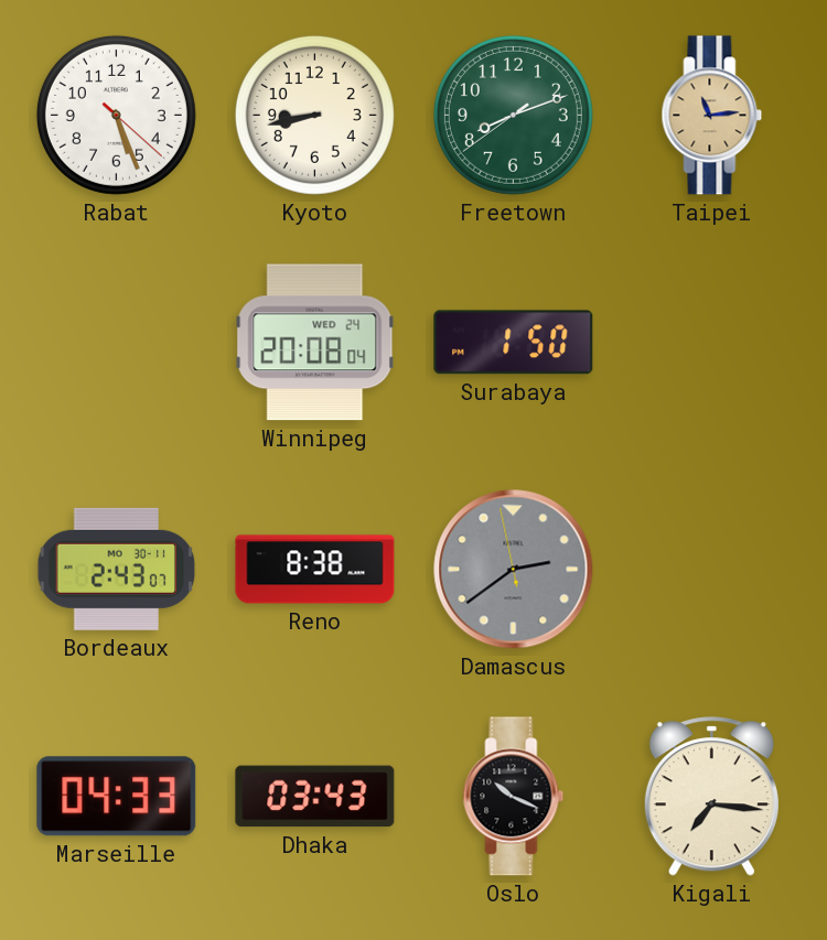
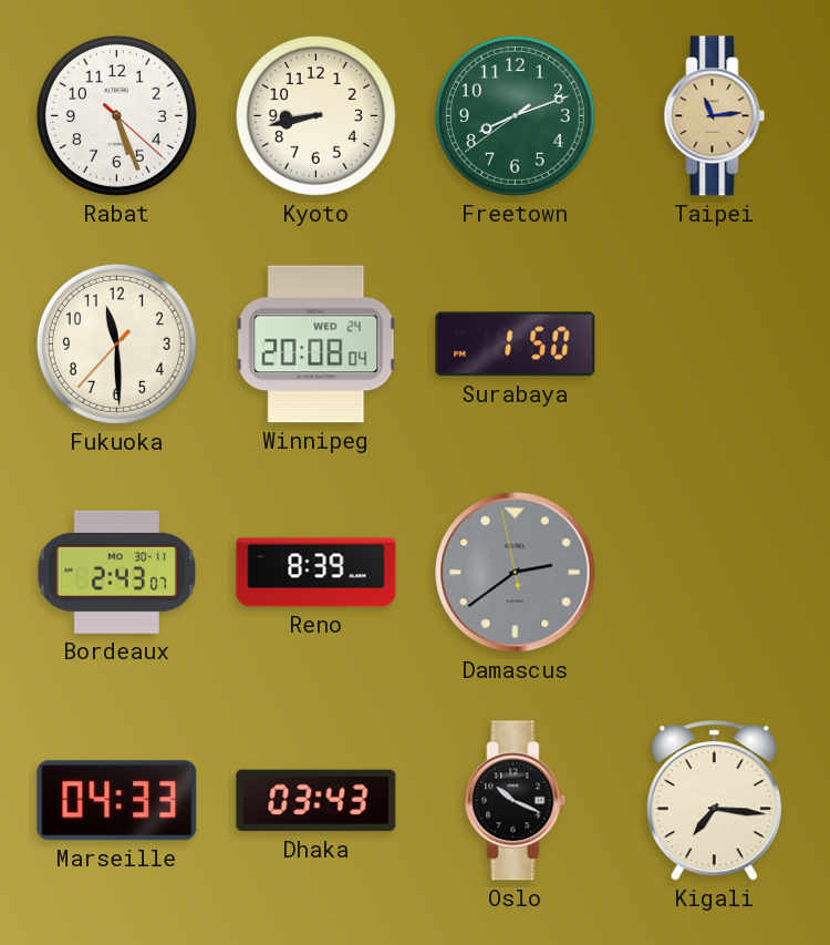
Fukuoka: none -> 11:29
Reno: 8:38 -> 8:39
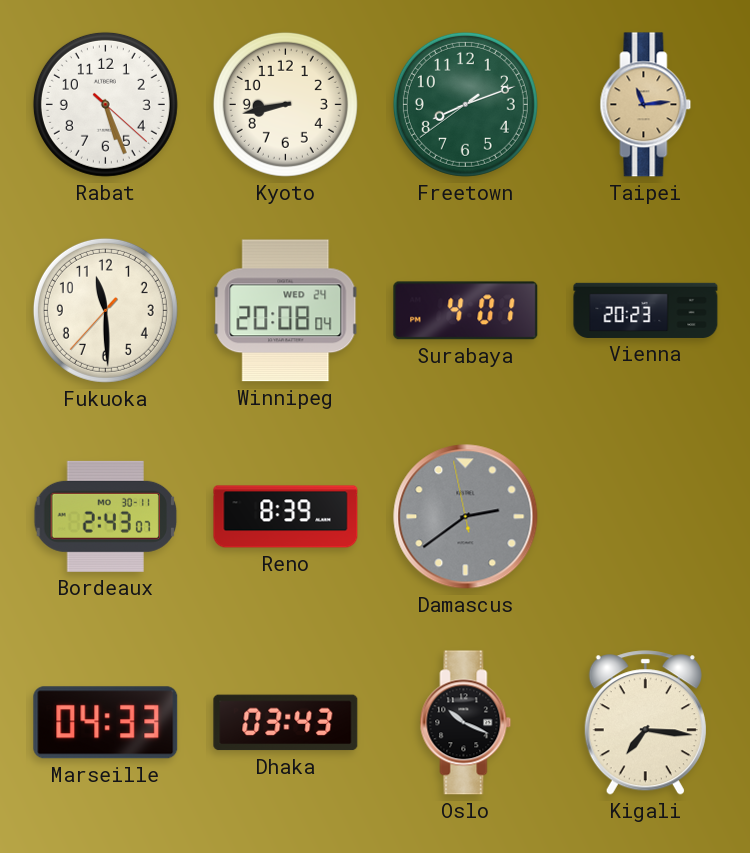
Surabaya: 1:50 -> 4:01
Vienna: none -> 20:23
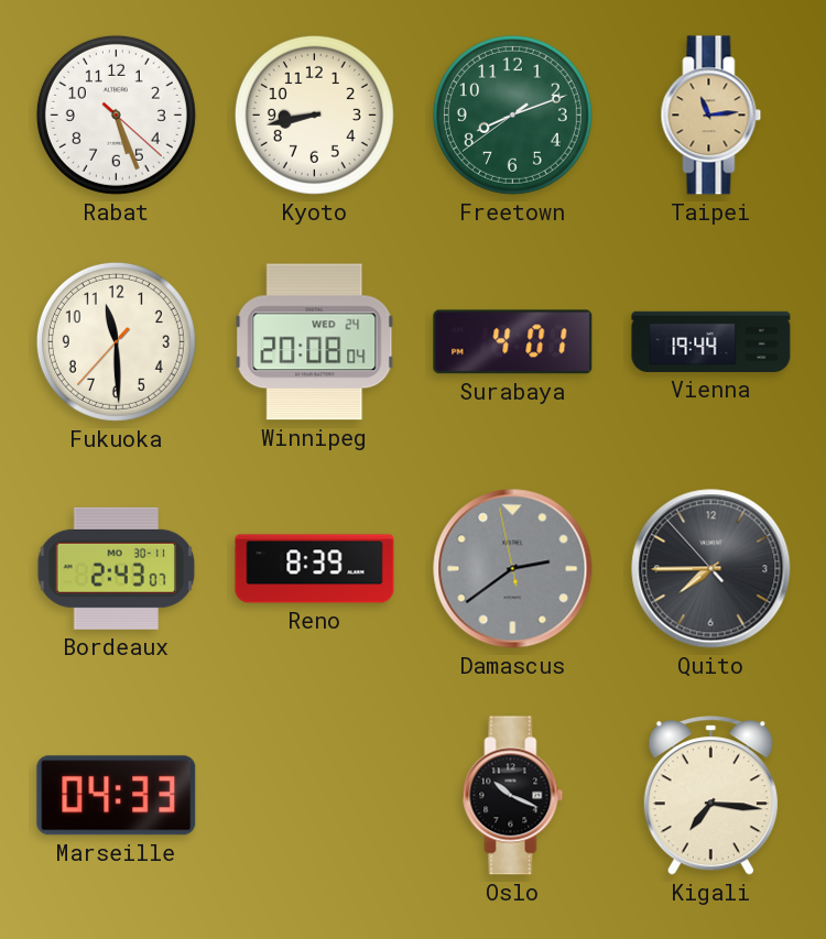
Vienna: 20:23 -> 19:44
Quito: none -> 7:44
Dhaka: 03:43 -> none
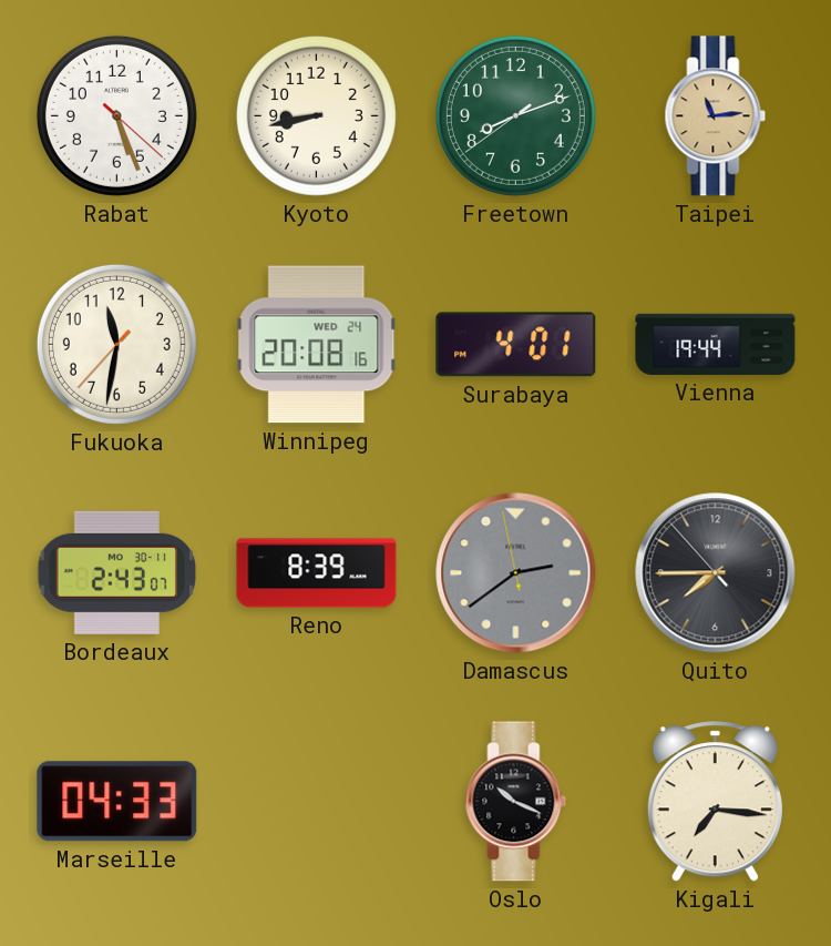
Fukuoka: 11:29 -> 11:31
Winnipeg: 20:08:04 -> 20:08:16
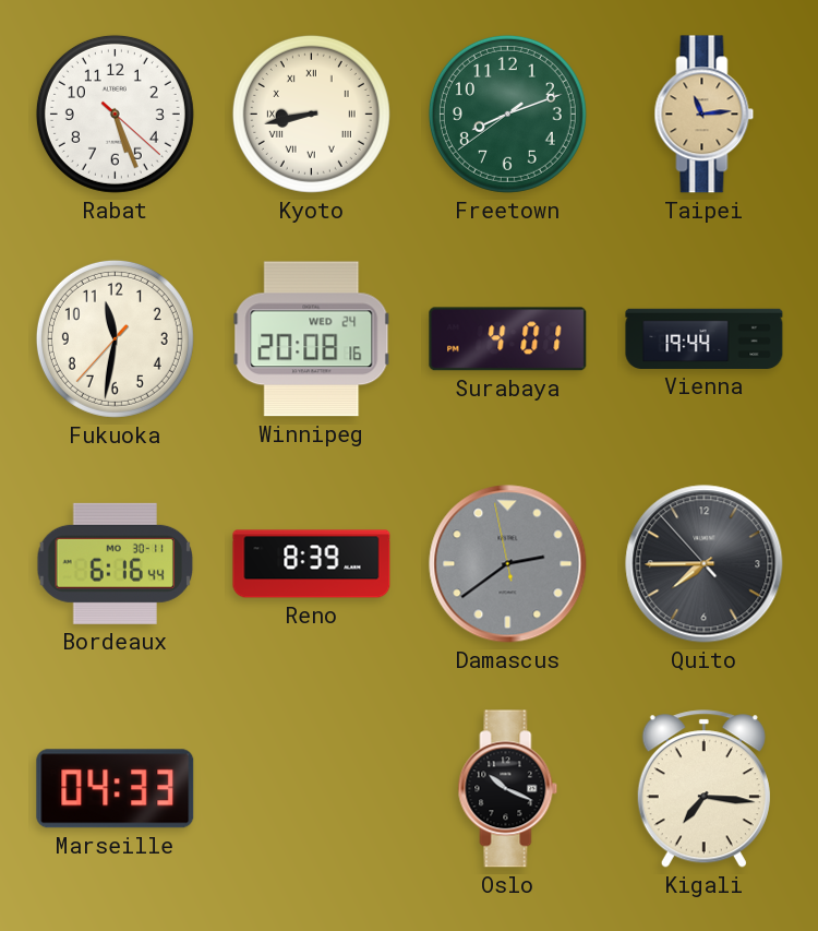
Kyoto numerals: Arabic -> Roman
Bordeaux: 2:43 -> 6:16
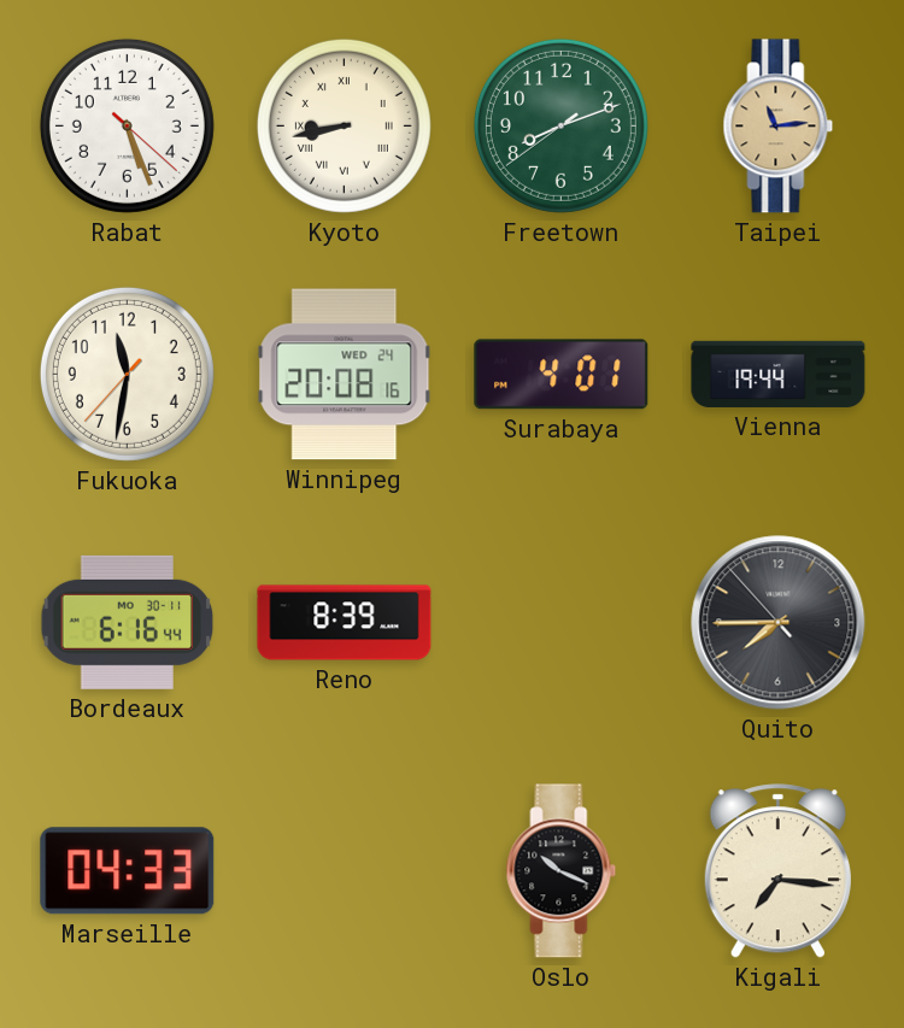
Damascus: 2:38 -> none
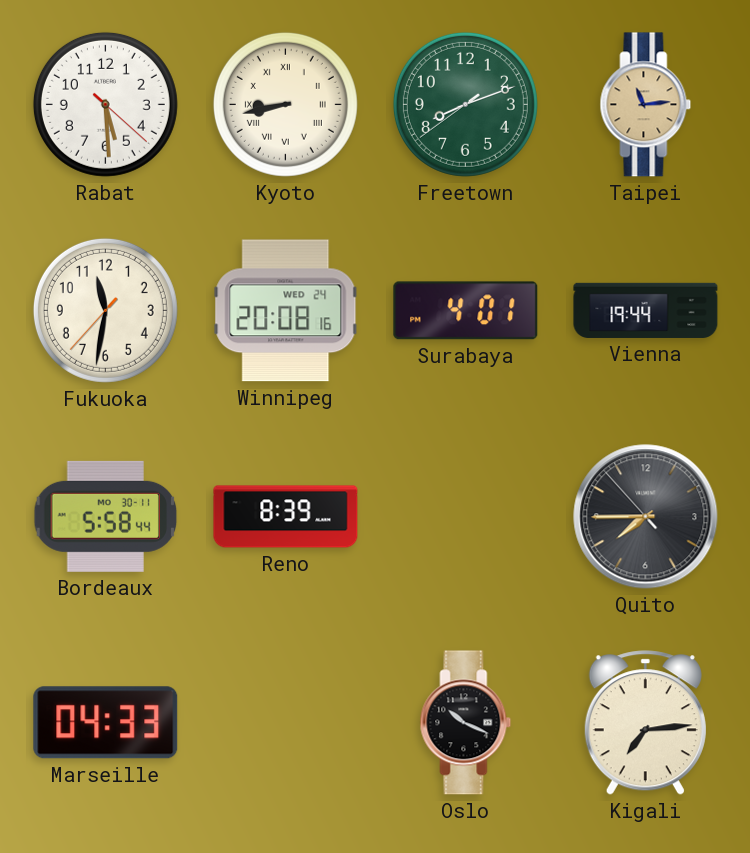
Rabat: 5:26 -> 5:29
Bordeaux: 6:16 -> 5:58
Kigali: 7:16 -> 7:14
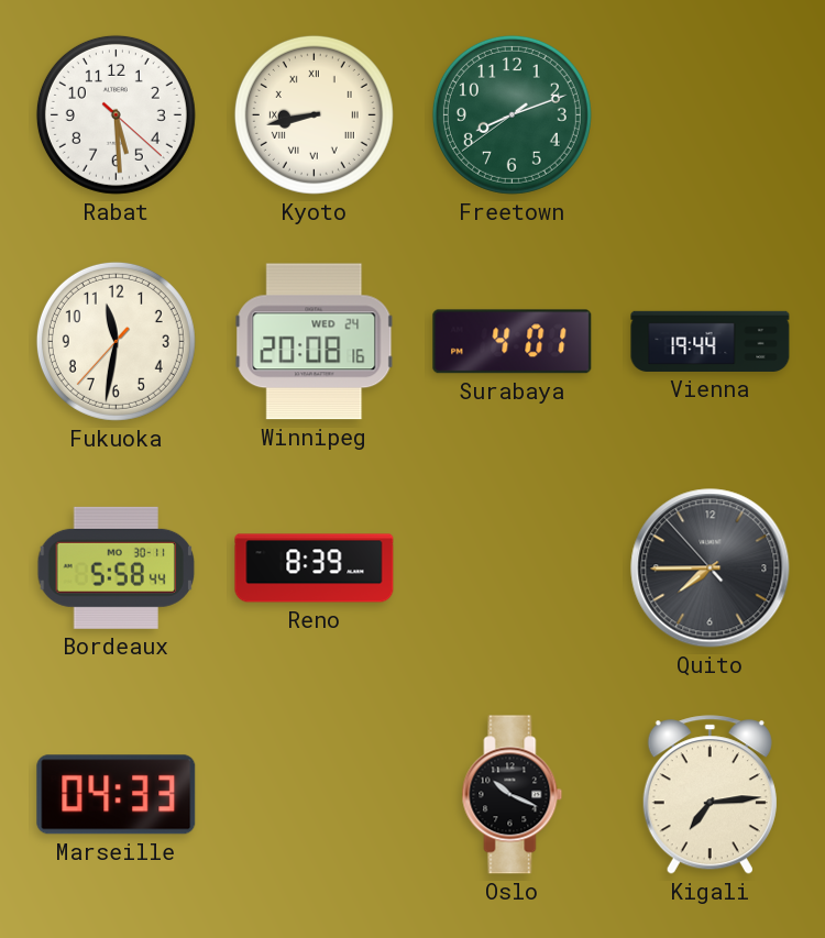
Taipei: 11:14 -> none
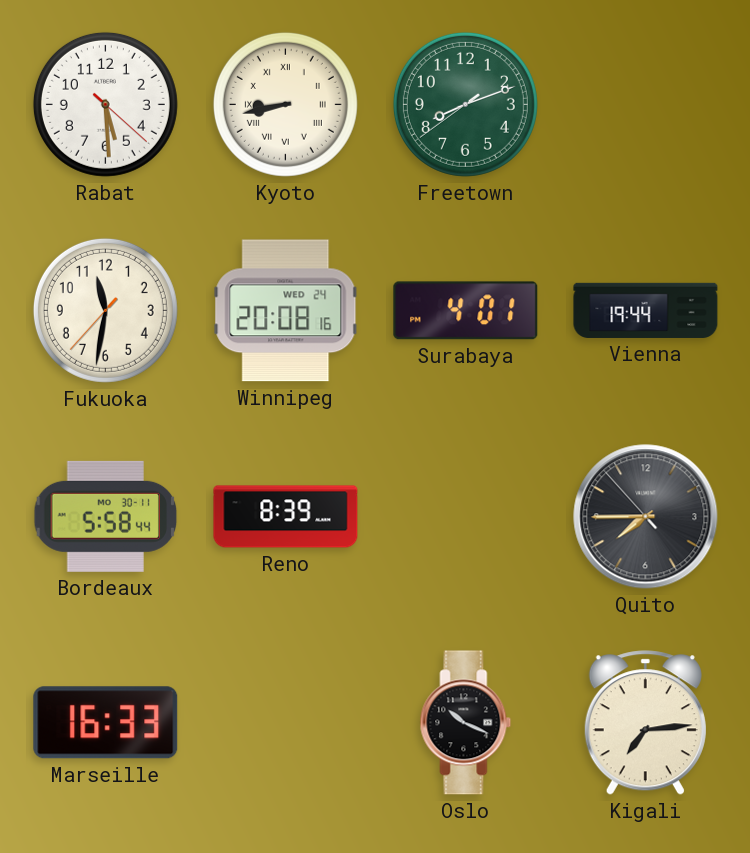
Marseille: 04:33 -> 16:33
